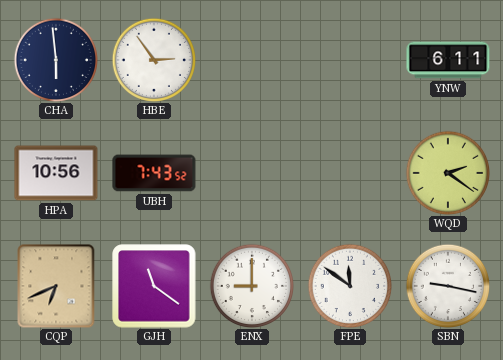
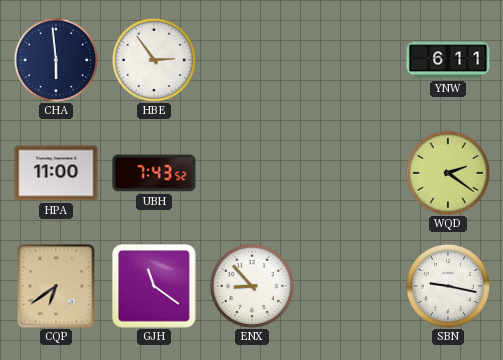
HPA: 10:56 -> 11:00
CQP: 6:41 -> 6:39
ENX: 9:00 -> 8:53
FPE: 11:51 -> none
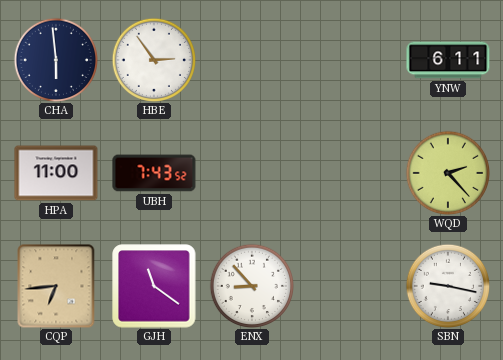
WQD: 2:21 -> 2:23
CQP: 6:39 -> 6:44
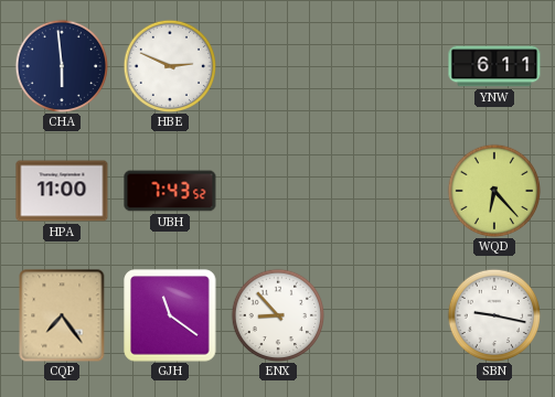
HBE: 2:54 -> 2:49
WQD: 2:23 -> 6:23
CQP: 6:44 -> 7:24
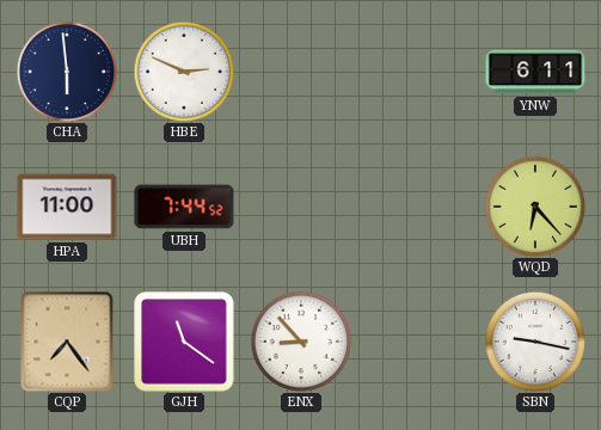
UBH: 7:43 -> 7:44
